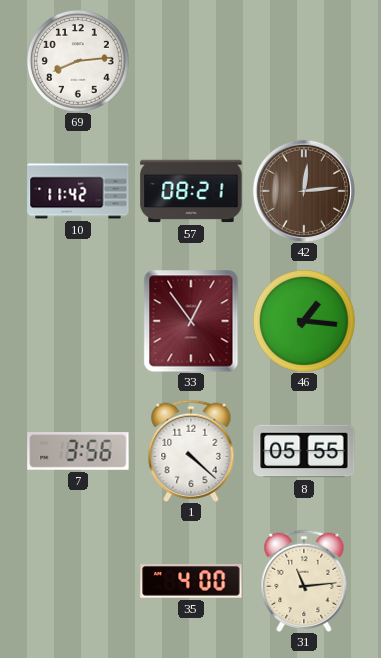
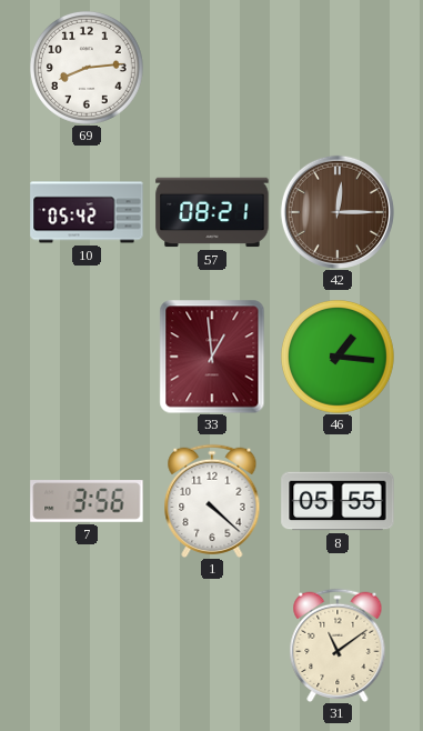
10: 11:42 -> 05:42
42: 12:14 -> 12:15
33: 12:54 -> 12:59
35: 4:00 -> none
31: 11:14 -> 11:09
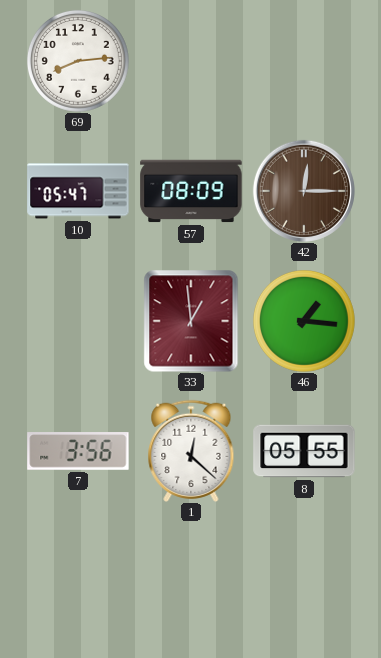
10: 05:42 -> 05:47
57: 08:21 -> 08:09
1: 4:22 -> 12:22
31: 11:09 -> none
